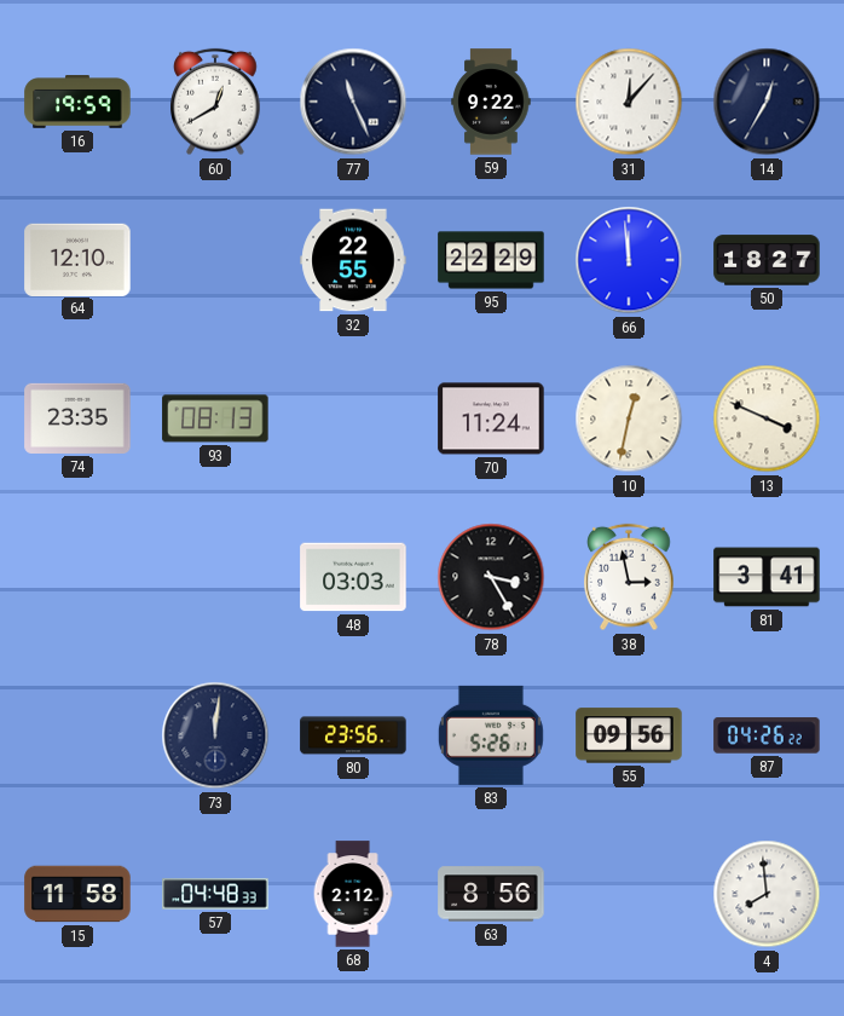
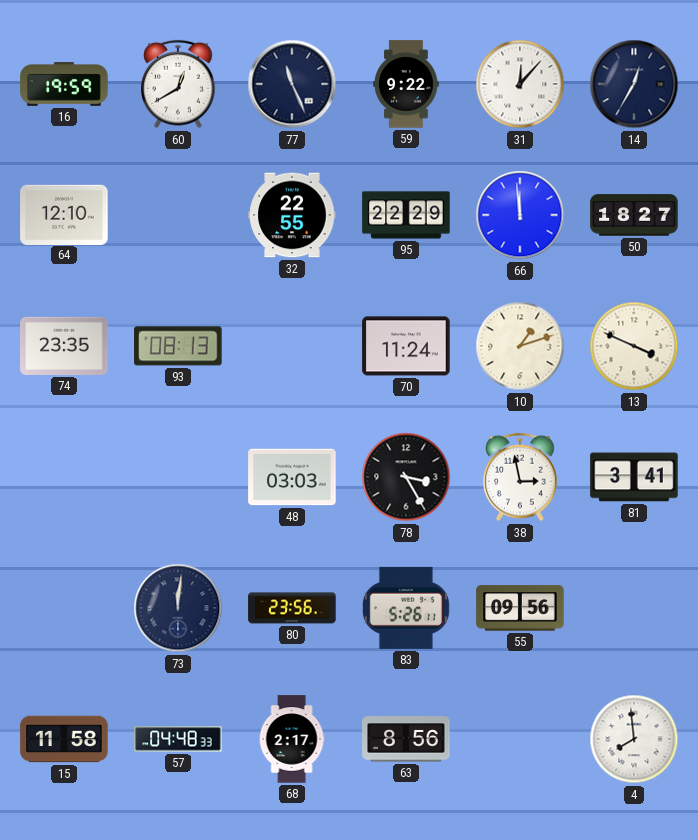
10: 12:32 -> 1:12
87: 04:26 -> none
68: 2:12 -> 2:17
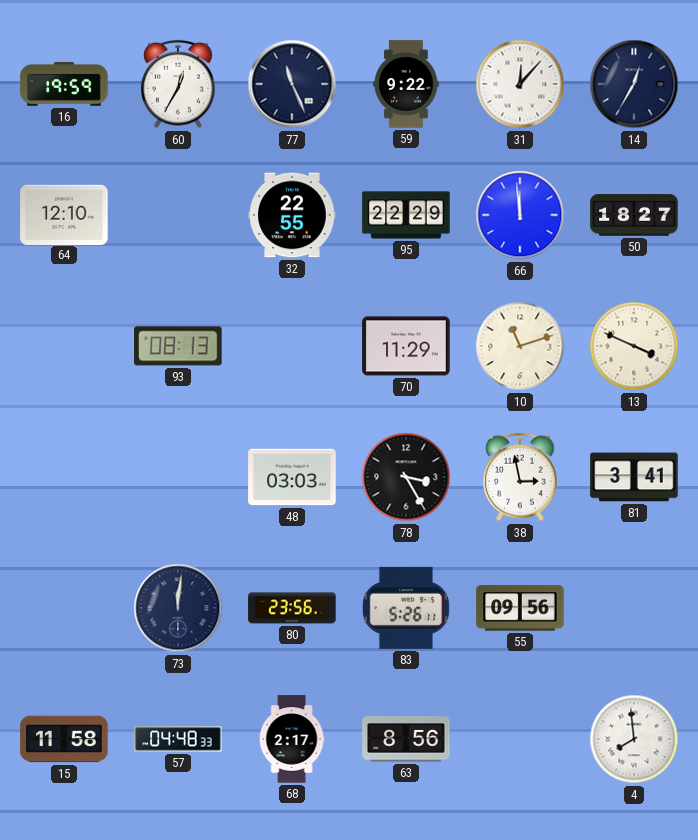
60: 12:40 -> 12:35
74: 23:35 -> none
70: 11:24 -> 11:29
10: 1:12 -> 11:12
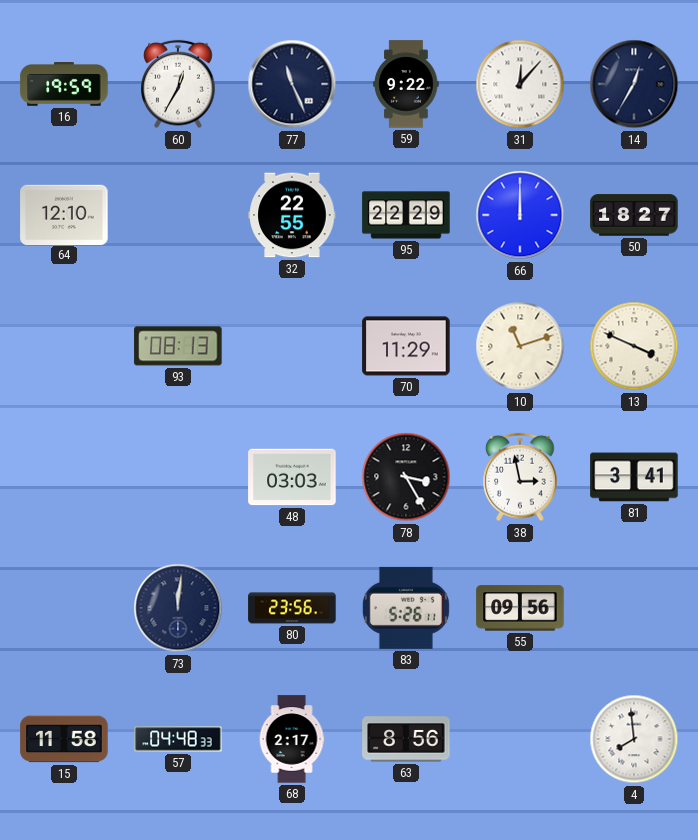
66: 11:59 -> 12:00
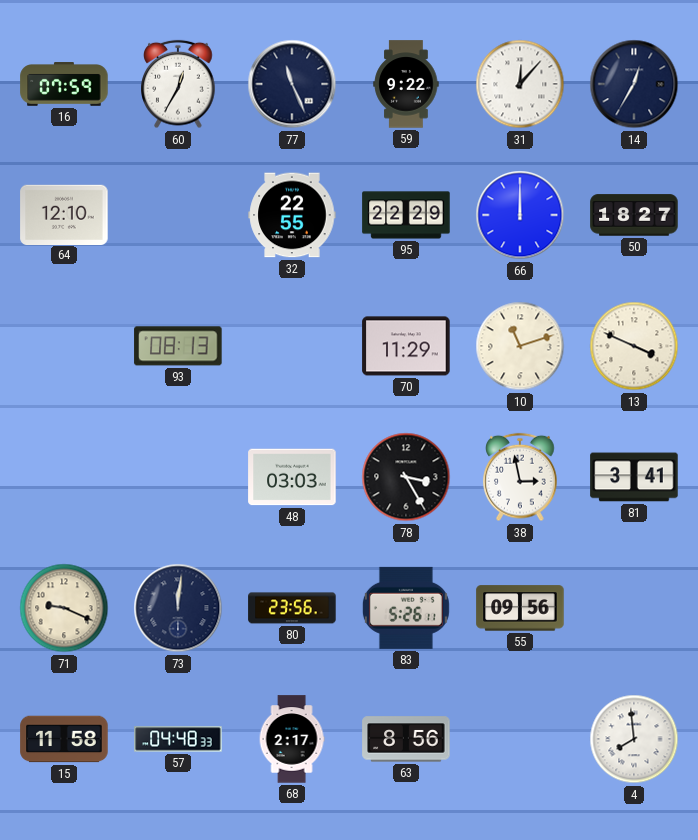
16: 19:59 -> 07:59
71: none -> 9:19
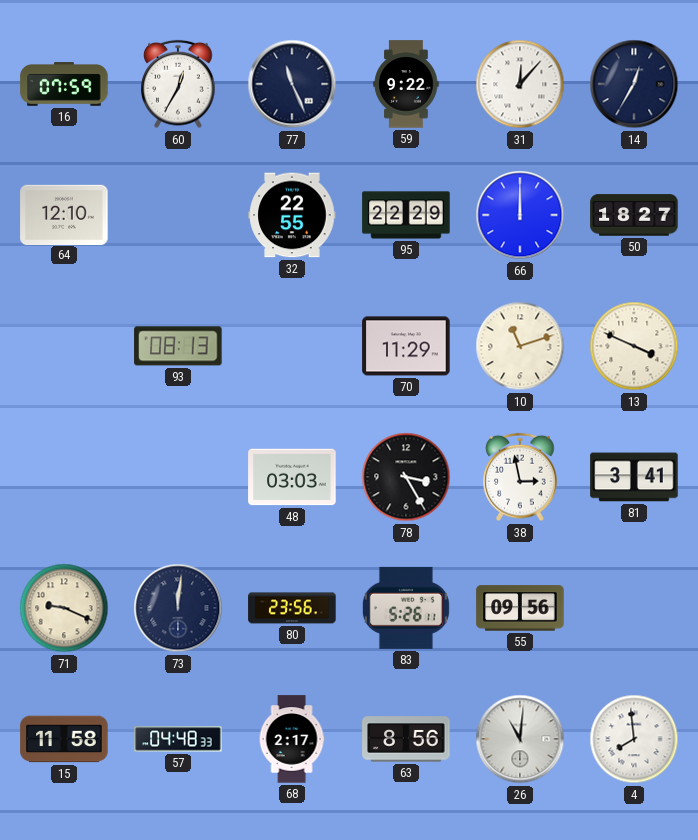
26: none -> 11:01
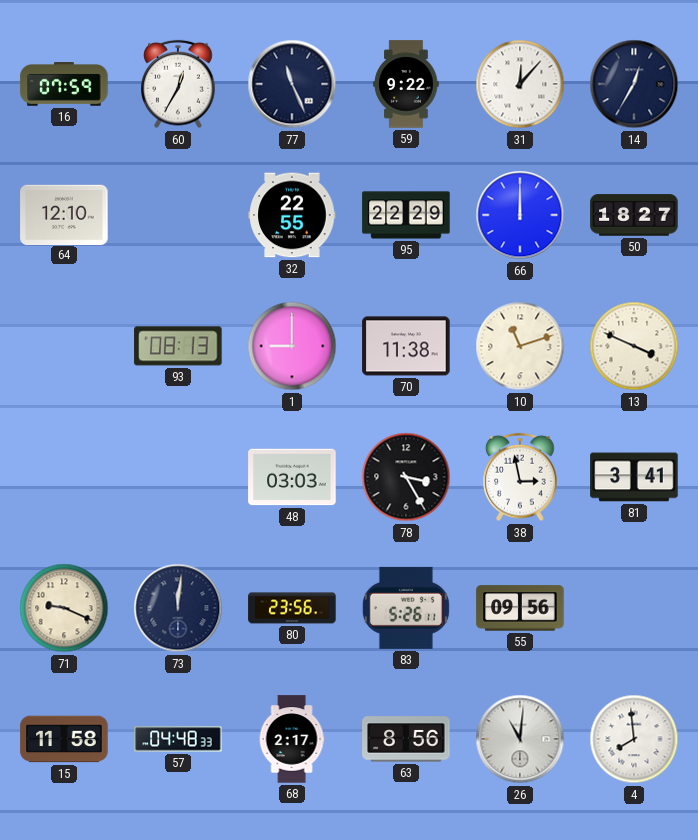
1: none -> 9:00
70: 11:29 -> 11:38
